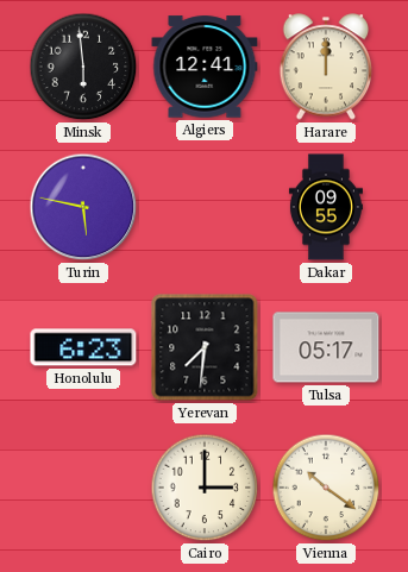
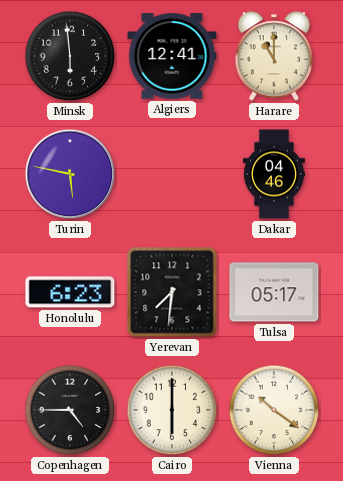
Harare: 12:00 -> 11:00
Dakar: 09:55 -> 04:46
Copenhagen: none -> 4:45
Cairo: 3:00 -> 6:00
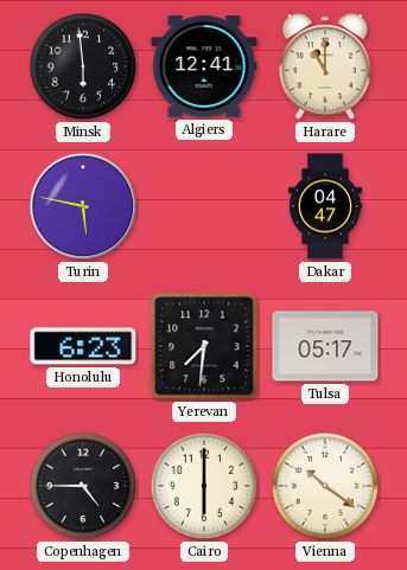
Dakar: 04:46 -> 04:47
